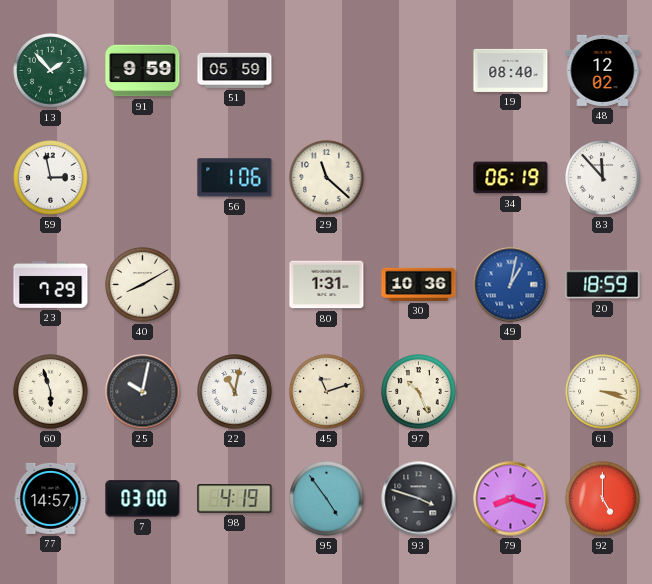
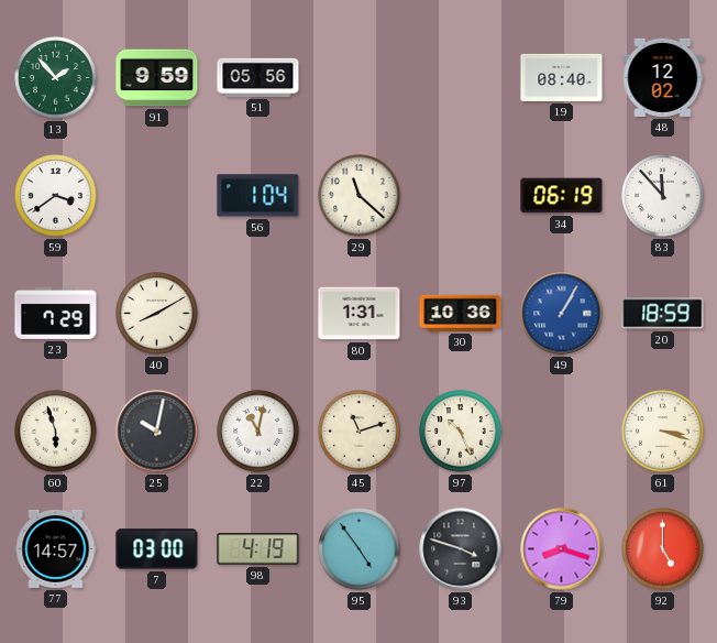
51: 05:59 -> 05:56
59: 2:58 -> 3:39
56: 1:06 -> 1:04
49: 1:02 -> 1:05
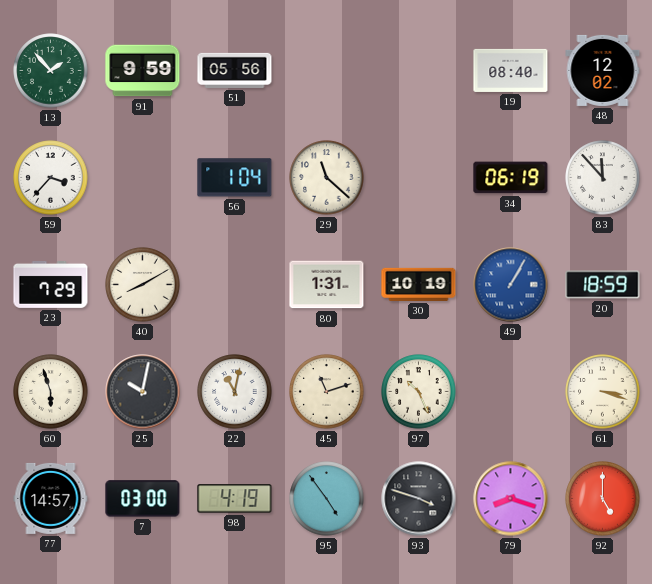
59: 3:39 -> 3:37
30: 10:36 -> 10:19
